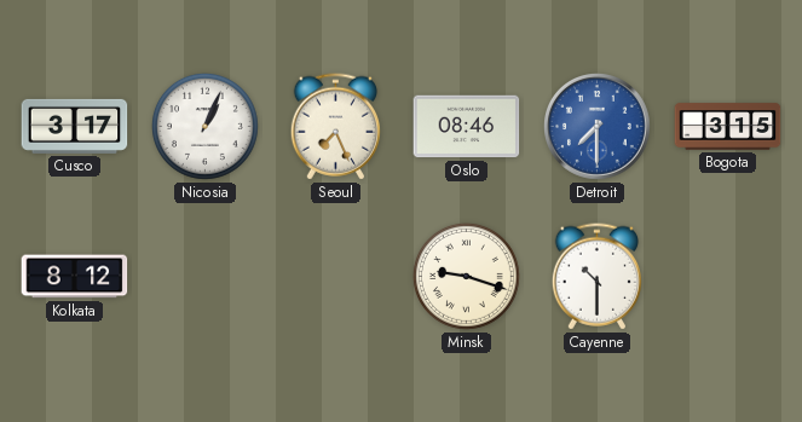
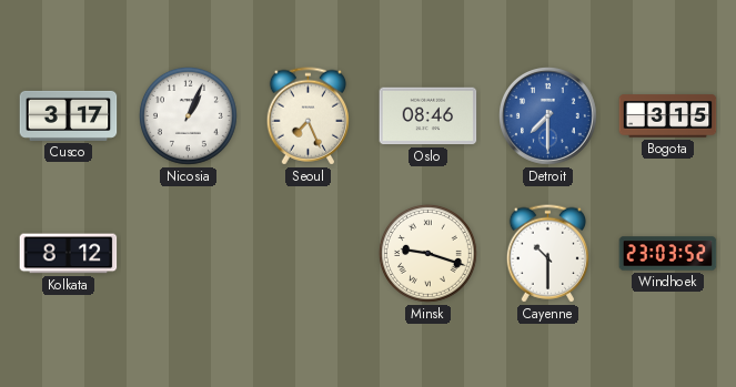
Windhoek: none -> 23:03
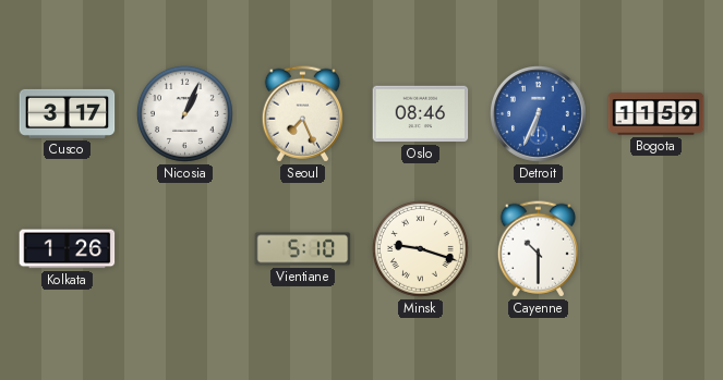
Detroit: 7:30 -> 6:34
Bogota: 3:15 -> 11:59
Kolkata: 8:12 -> 1:26
Vientiane: none -> 5:10
Windhoek: 23:03 -> none
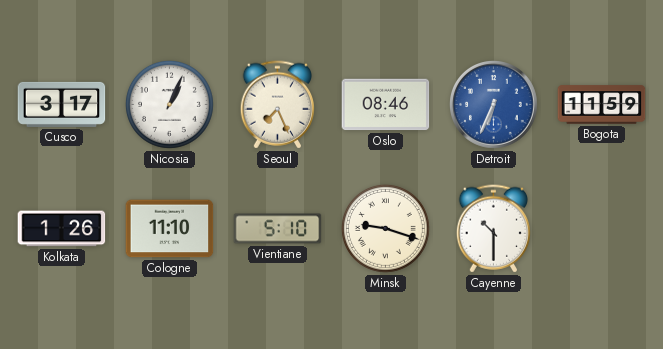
Cologne: none -> 11:10
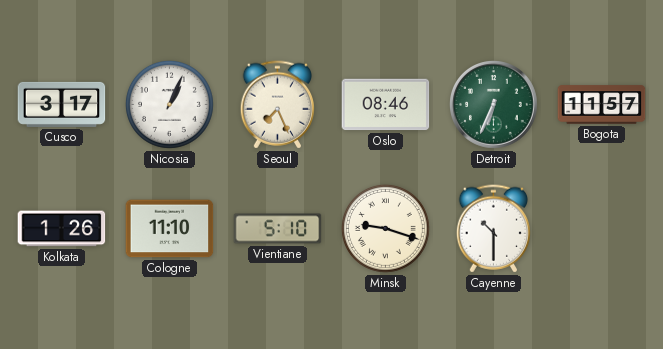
Detroit dial: blue -> green
Bogota: 11:59 -> 11:57
